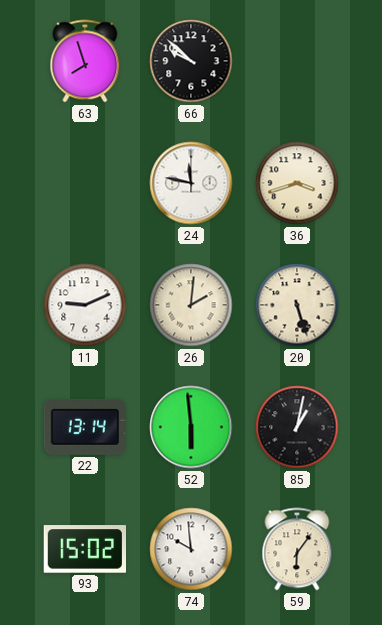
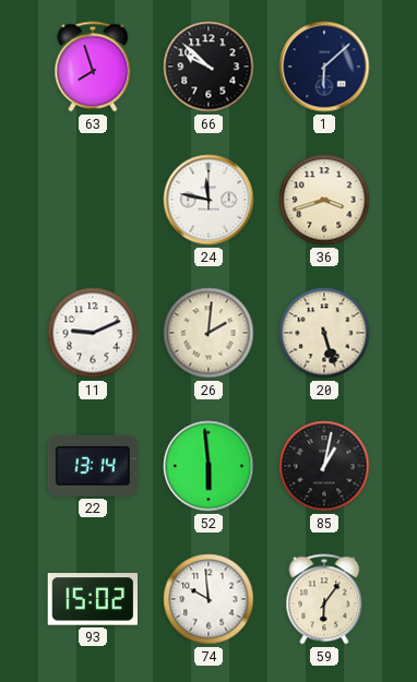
1: none -> 6:08
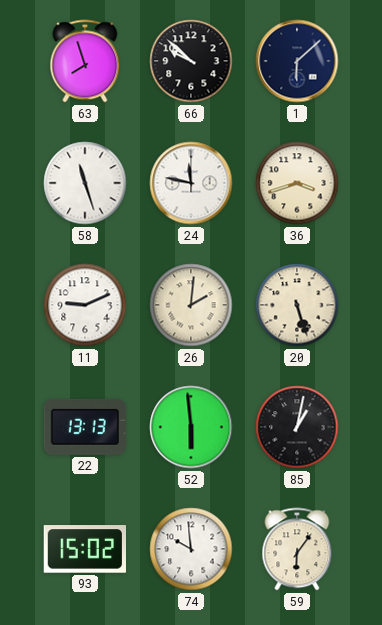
58: none -> 11:27
22: 13:14 -> 13:13
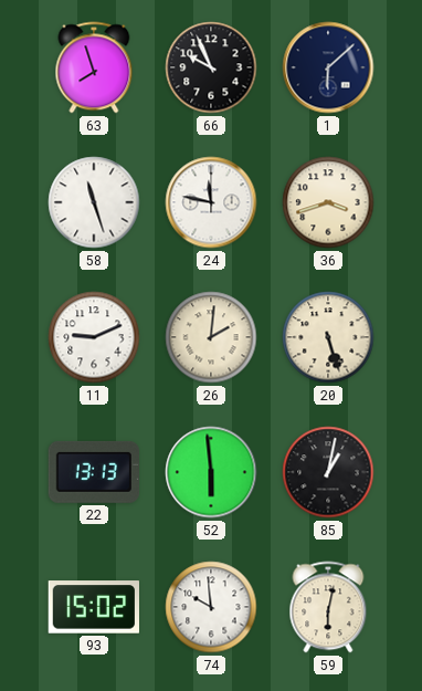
66: 9:52 -> 9:56
59: 6:06 -> 6:02
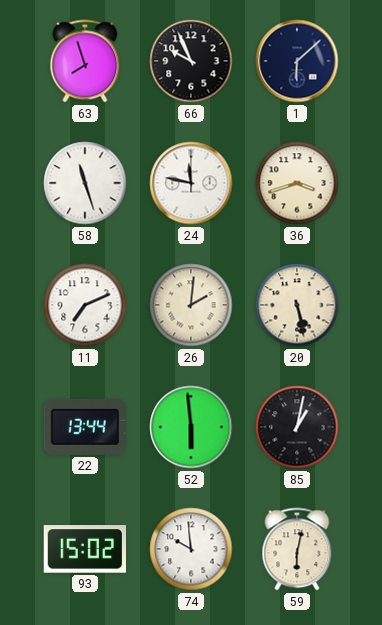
11: 9:11 -> 7:11
20: 5:27 -> 5:28
22: 13:13 -> 13:44
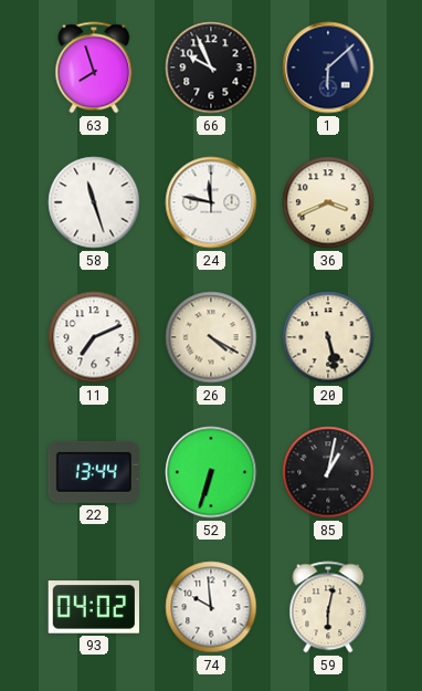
36: 3:42 -> 3:41
26: 2:01 -> 4:20
52: 5:59 -> 6:33
93: 15:02 -> 04:02
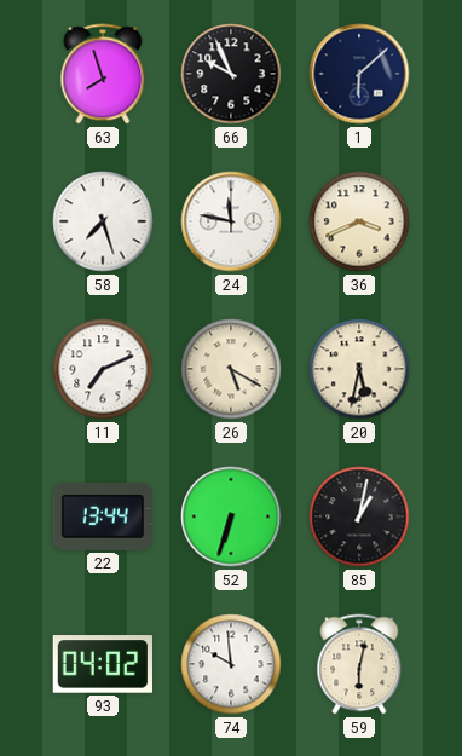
58: 11:27 -> 7:27
26: 4:20 -> 5:20
20: 5:28 -> 5:32
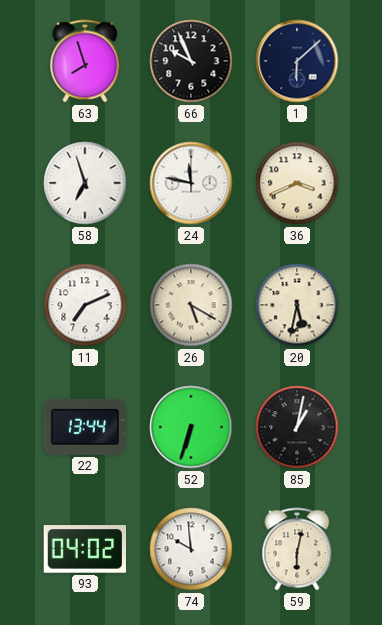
58: 7:27 -> 6:57
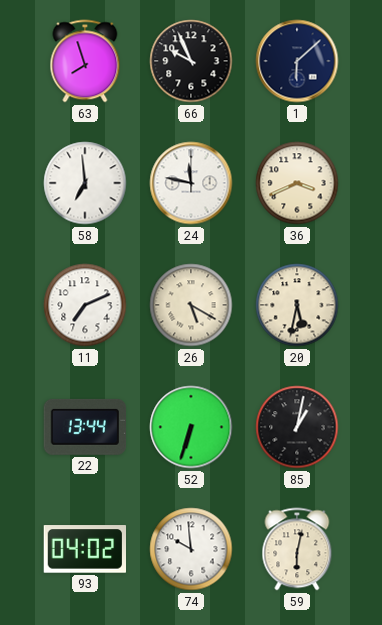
58: 6:57 -> 6:59
